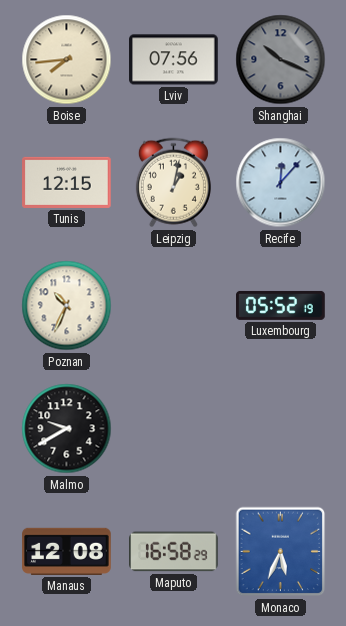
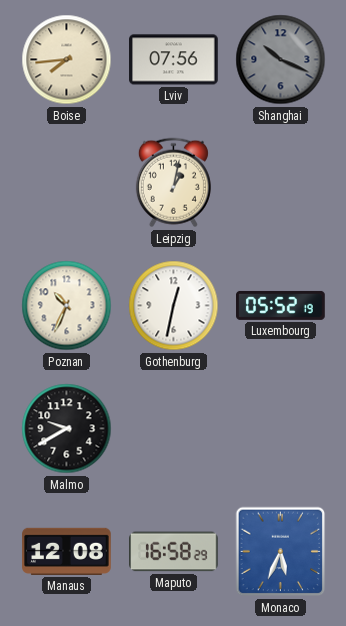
Tunis: 12:15 -> none
Recife: 12:07 -> none
Gothenburg: none -> 12:32
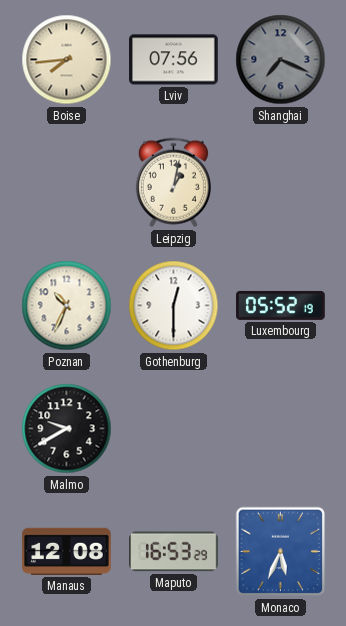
Shanghai: 10:19 -> 7:19
Gothenburg: 12:32 -> 12:30
Maputo: 16:58 -> 16:53
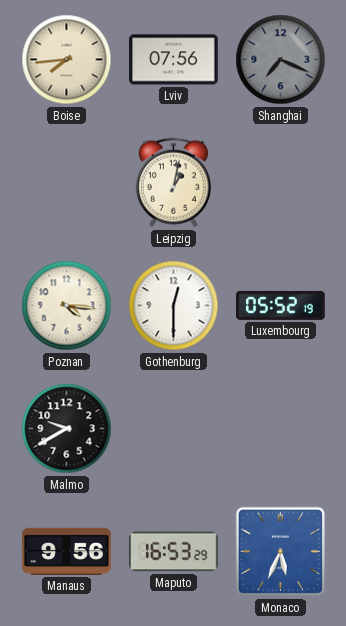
Poznan: 10:34 -> 4:16
Manaus: 12:08 -> 9:56
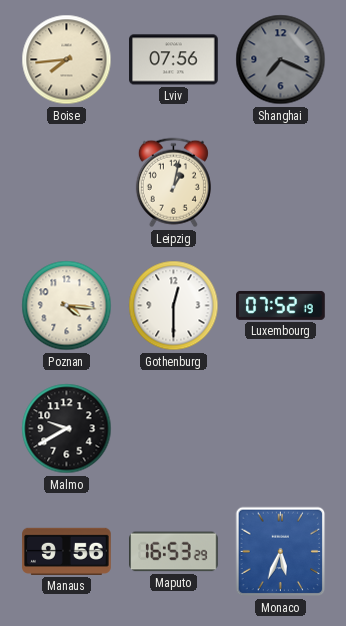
Luxembourg: 05:52 -> 07:52
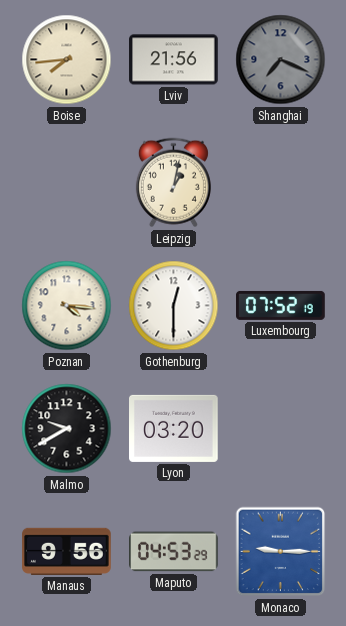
Lviv: 07:56 -> 21:56
Lyon: none -> 03:20
Maputo: 16:53 -> 04:53
Monaco: 5:34 -> 9:15
